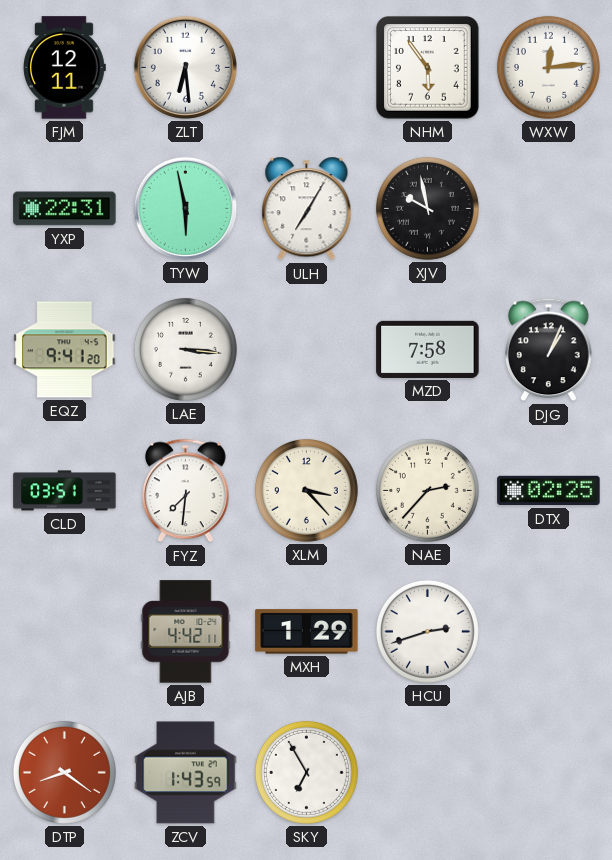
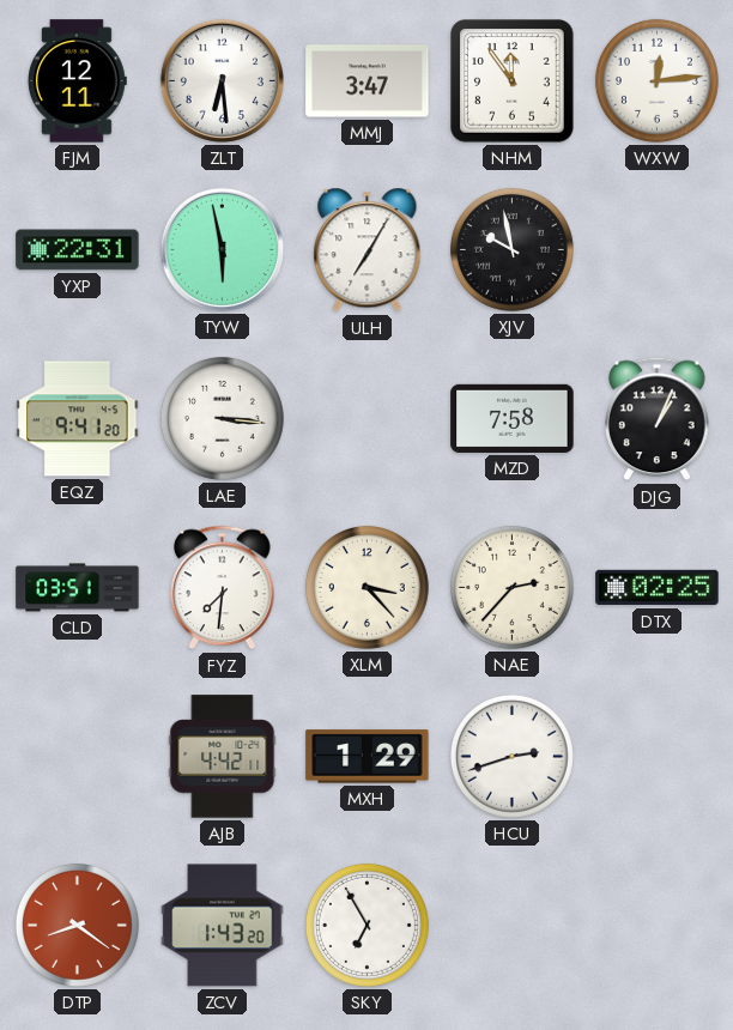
MMJ: none -> 3:47
NHM: 5:54 -> 11:54
ZCV: 1:43:59 -> 1:43:20
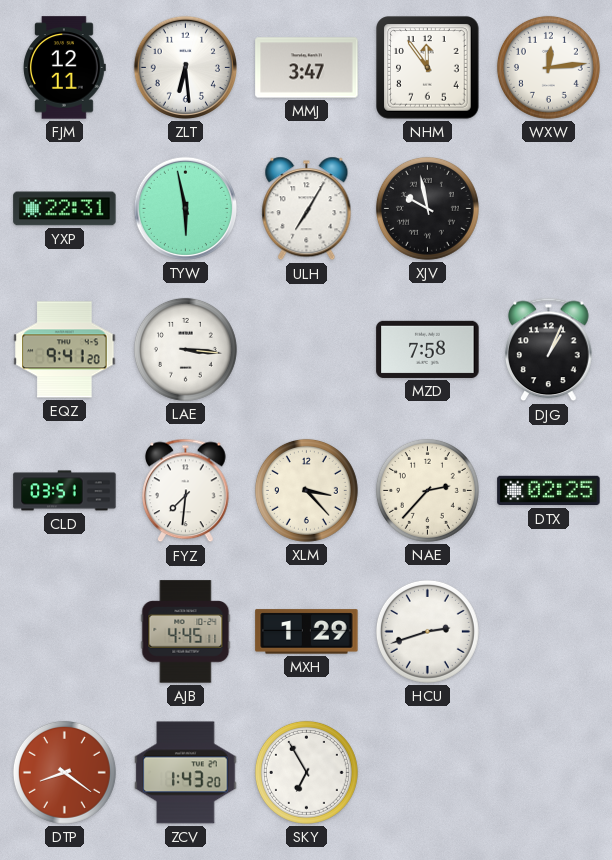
AJB: 4:42 -> 4:45
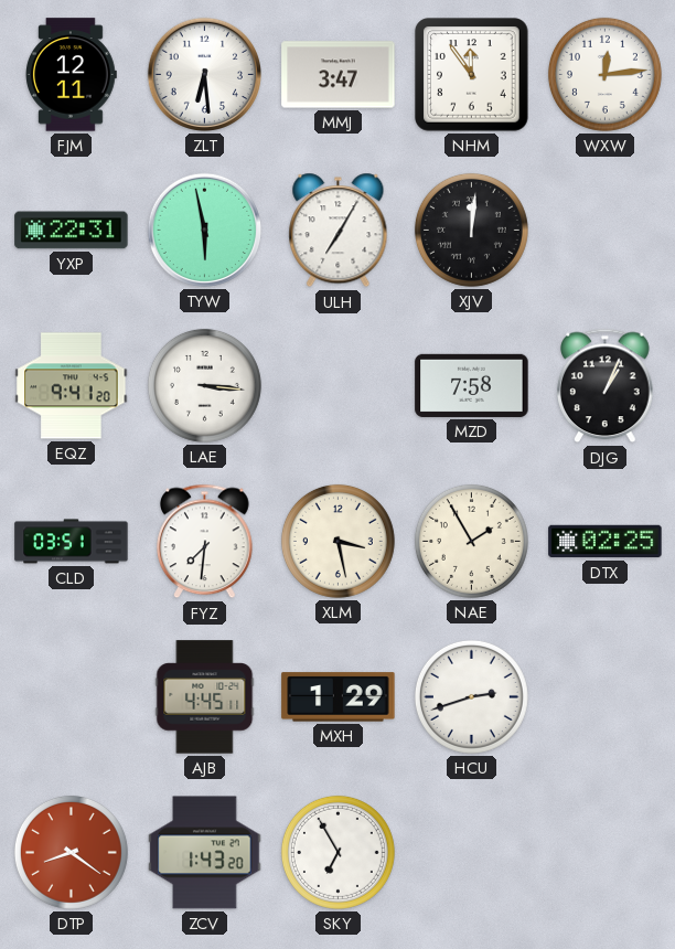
XJV: 9:58 -> 12:01
XLM: 3:23 -> 3:28
NAE: 2:37 -> 1:55
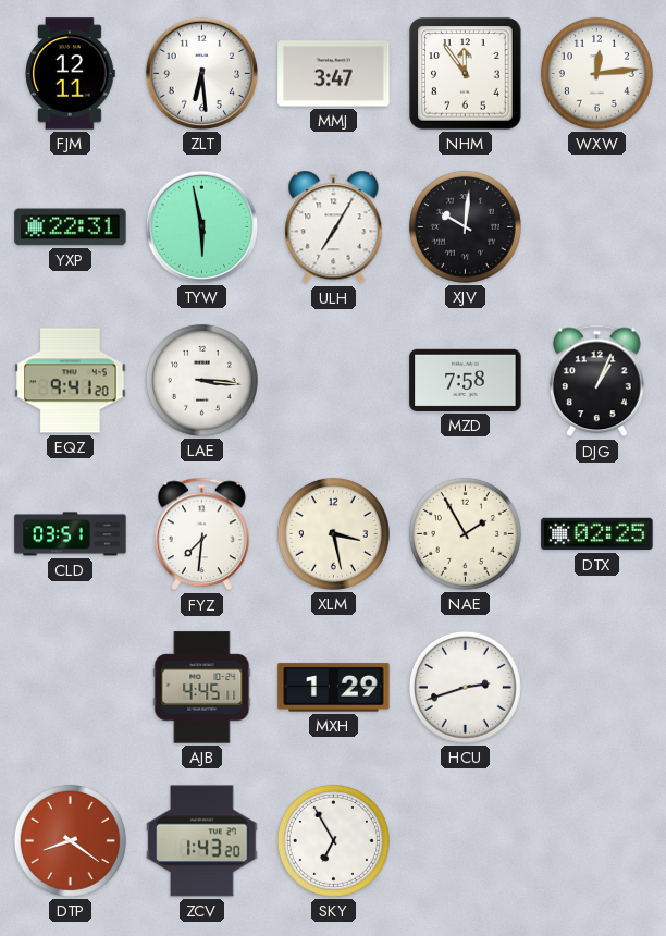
XJV: 12:01 -> 10:01
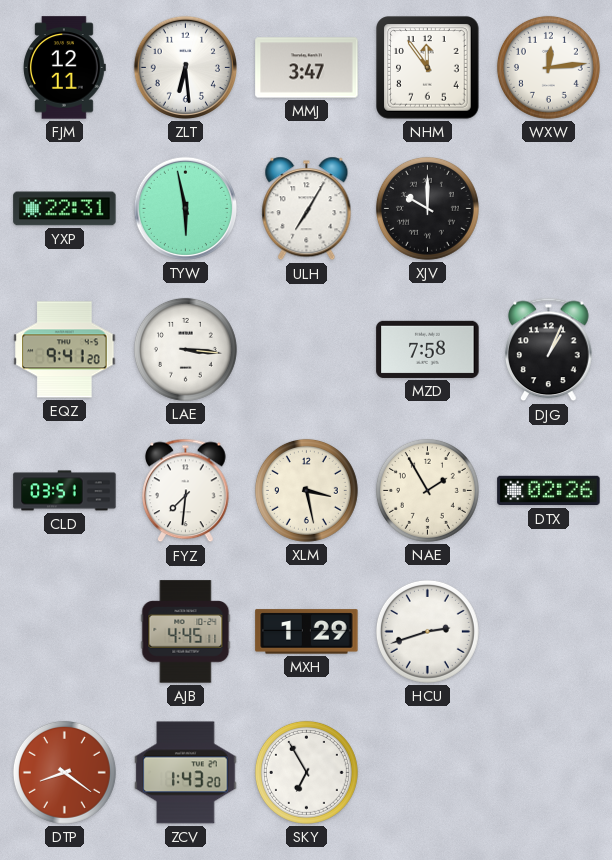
XJV: 10:01 -> 10:00
DTX: 02:25 -> 02:26
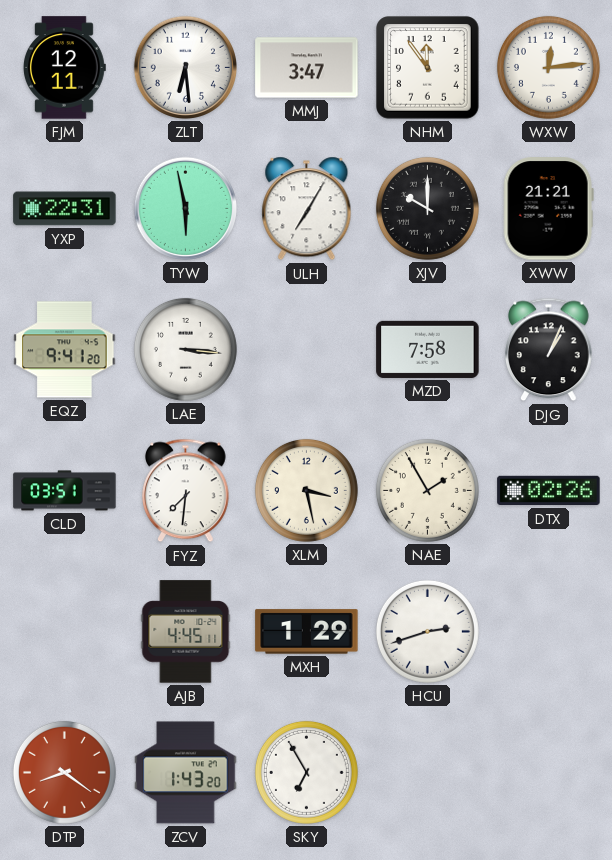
XWW: none -> 21:21
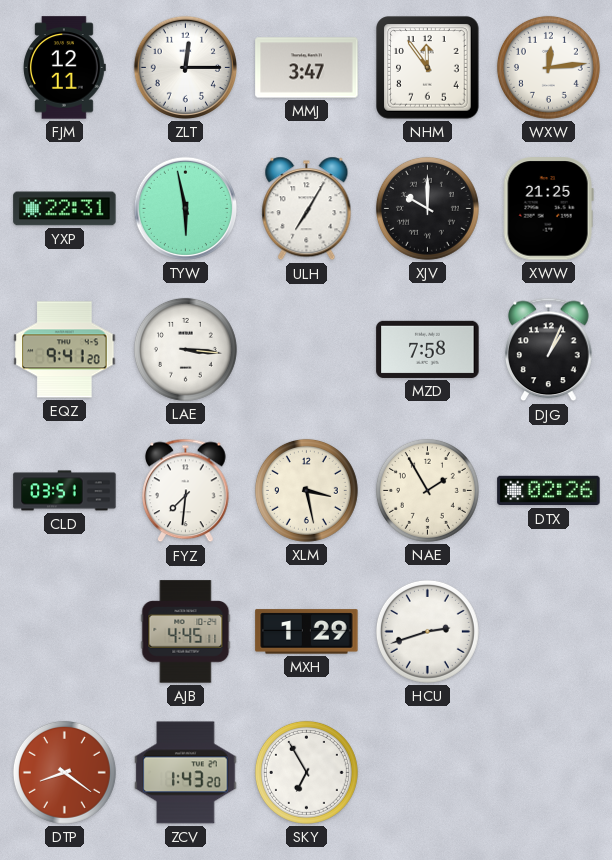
ZLT: 6:29 -> 12:15
XWW: 21:21 -> 21:25
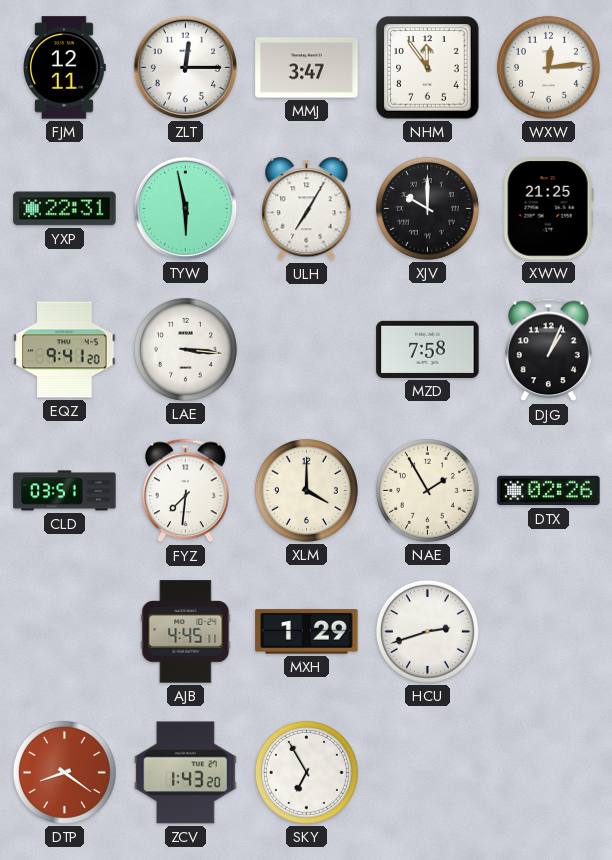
XLM: 3:28 -> 4:00
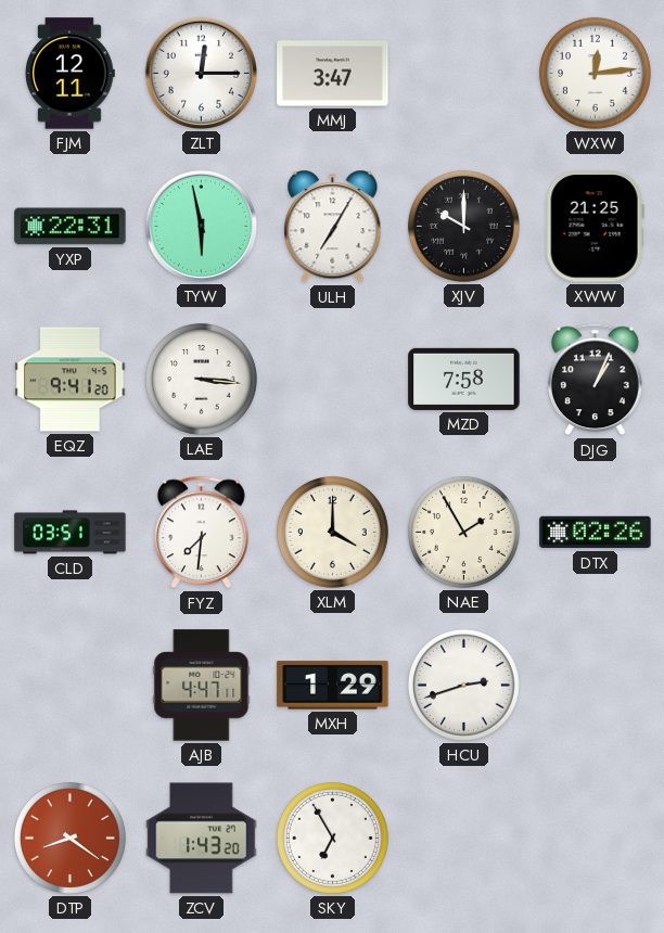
NHM: 11:54 -> none
AJB: 4:45 -> 4:47
